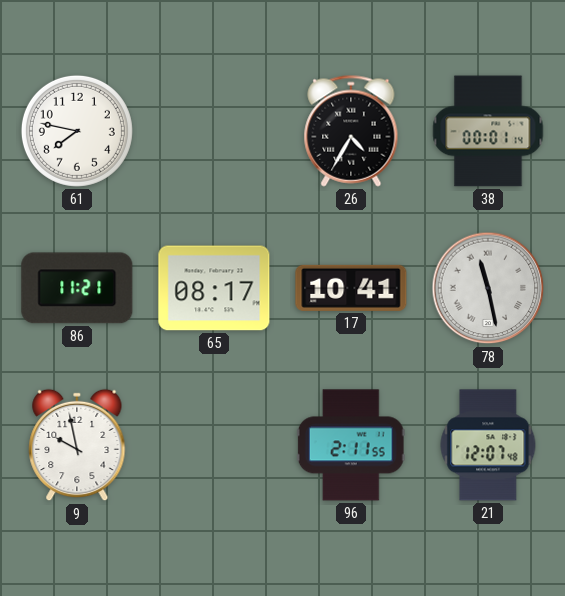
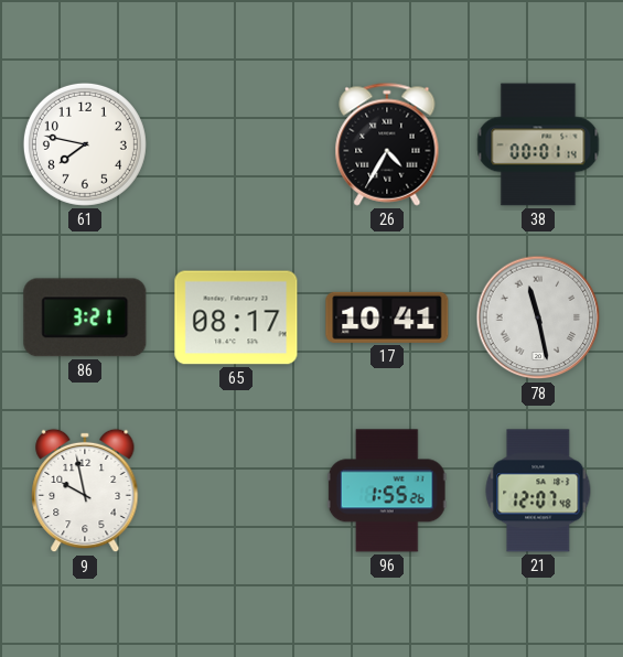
86: 11:21 -> 3:21
96: 2:11 -> 1:55
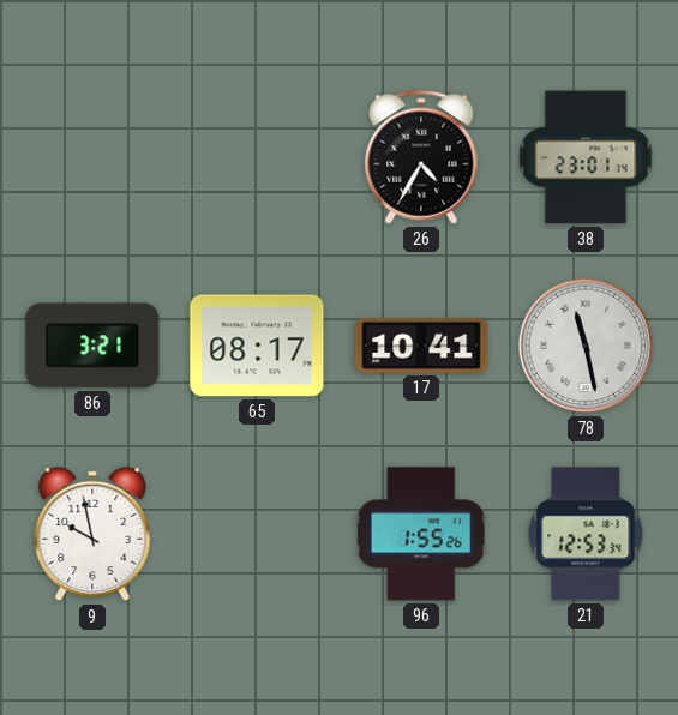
61: 7:47 -> none
38: 00:01 -> 23:01
21: 12:07 -> 12:53
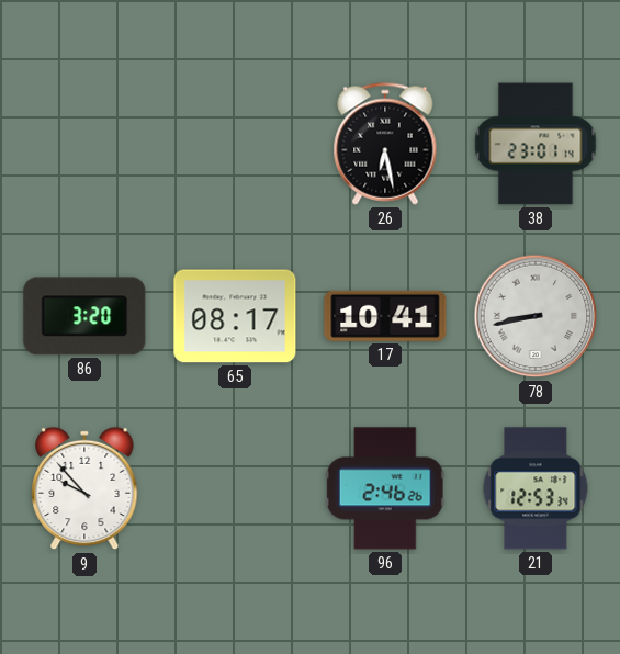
26: 4:35 -> 6:28
86: 3:21 -> 3:20
78: 11:28 -> 8:43
9: 9:58 -> 9:53
96: 1:55 -> 2:46
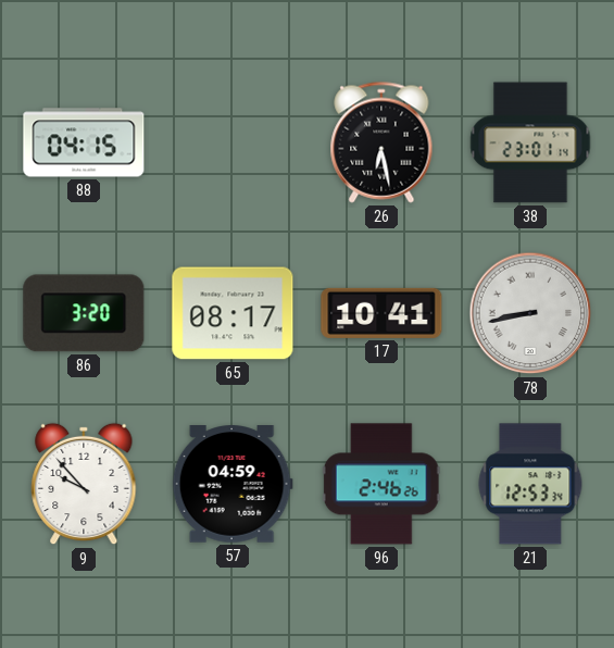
88: none -> 04:15
57: none -> 04:59
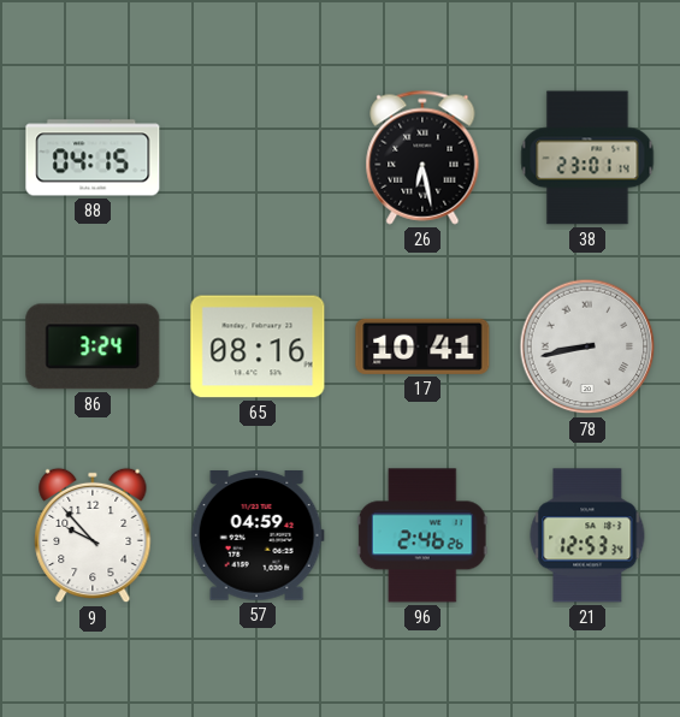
86: 3:20 -> 3:24
65: 08:17 -> 08:16
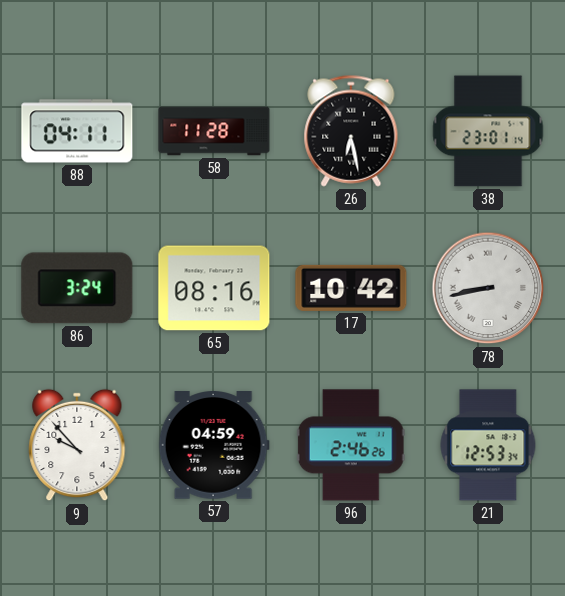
88: 04:15 -> 04:11
58: none -> 11:28
17: 10:41 -> 10:42
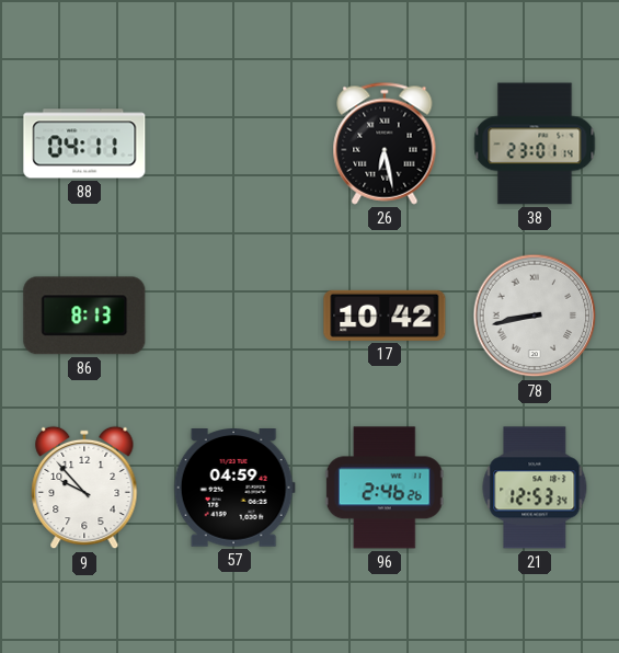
58: 11:28 -> none
86: 3:24 -> 8:13
65: 08:16 -> none
